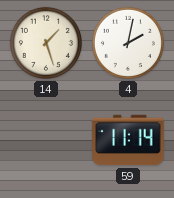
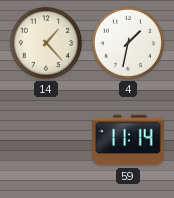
14: 1:27 -> 1:23
4: 2:02 -> 1:32
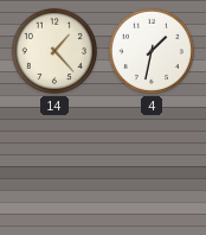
59: 11:14 -> none
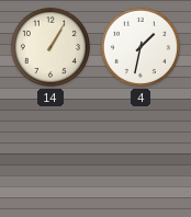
14: 1:23 -> 1:05
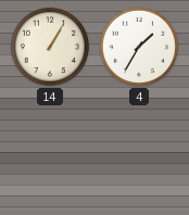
4: 1:32 -> 1:35
